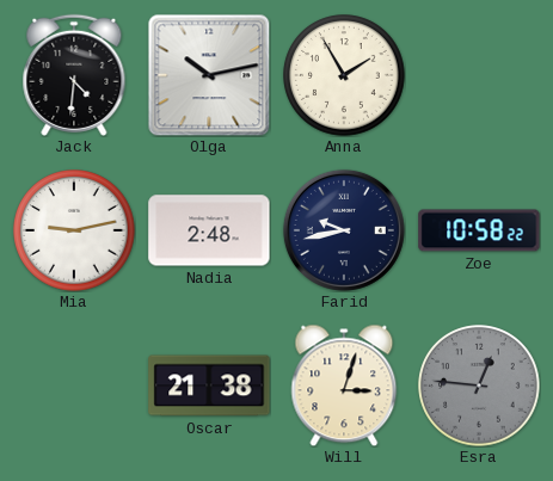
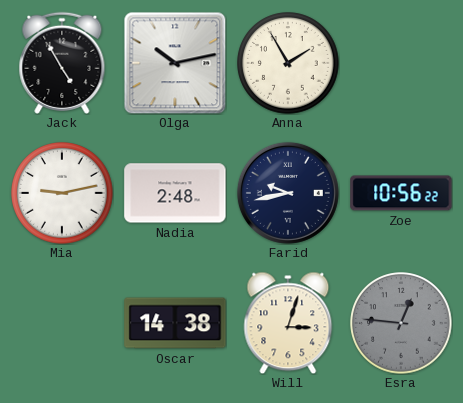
Jack: 4:31 -> 4:55
Zoe: 10:58 -> 10:56
Oscar: 21:38 -> 14:38
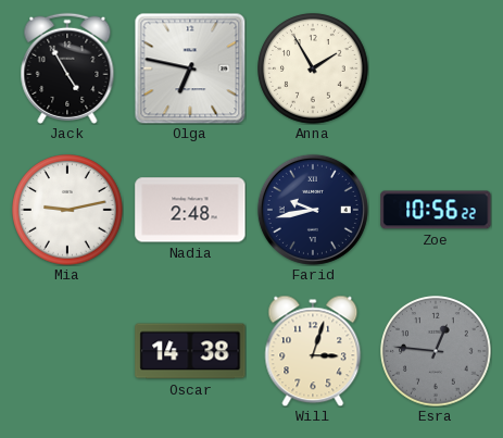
Olga: 10:13 -> 6:47
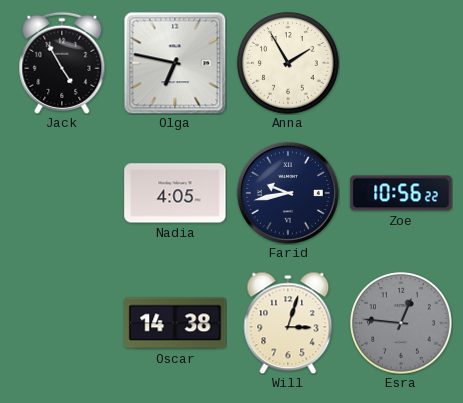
Mia: 9:13 -> none
Nadia: 2:48 -> 4:05
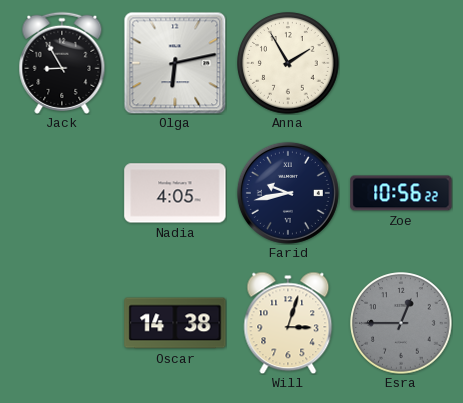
Jack: 4:55 -> 8:55
Olga: 6:47 -> 6:13
Esra: 12:46 -> 12:45
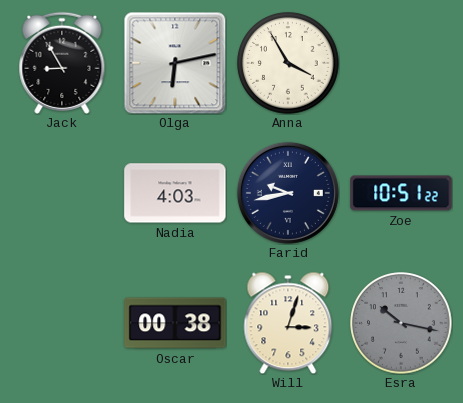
Anna: 1:55 -> 3:55
Nadia: 4:05 -> 4:03
Zoe: 10:56 -> 10:51
Oscar: 14:38 -> 00:38
Esra: 12:45 -> 10:17
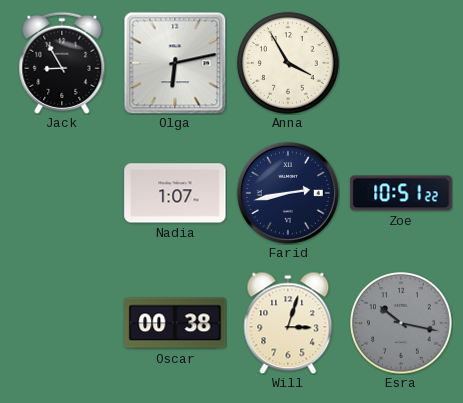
Nadia: 4:03 -> 1:07
Farid: 9:43 -> 2:43
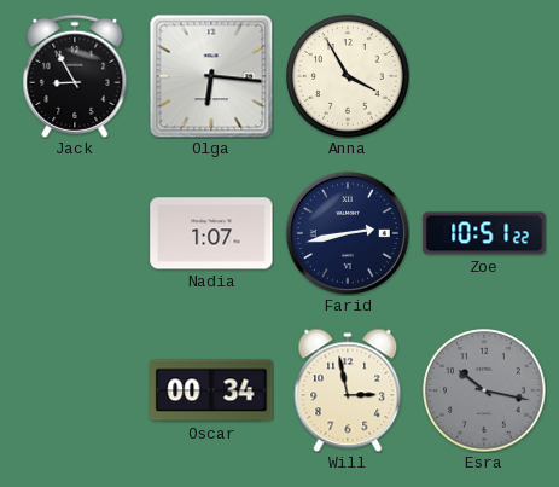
Olga: 6:13 -> 6:16
Oscar: 00:38 -> 00:34
Will: 3:03 -> 2:58
